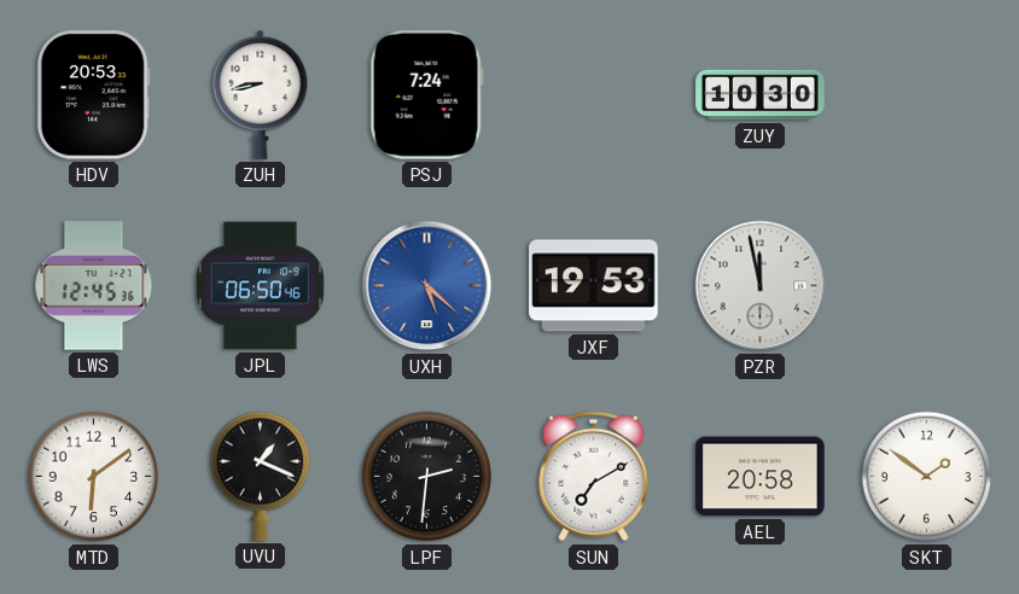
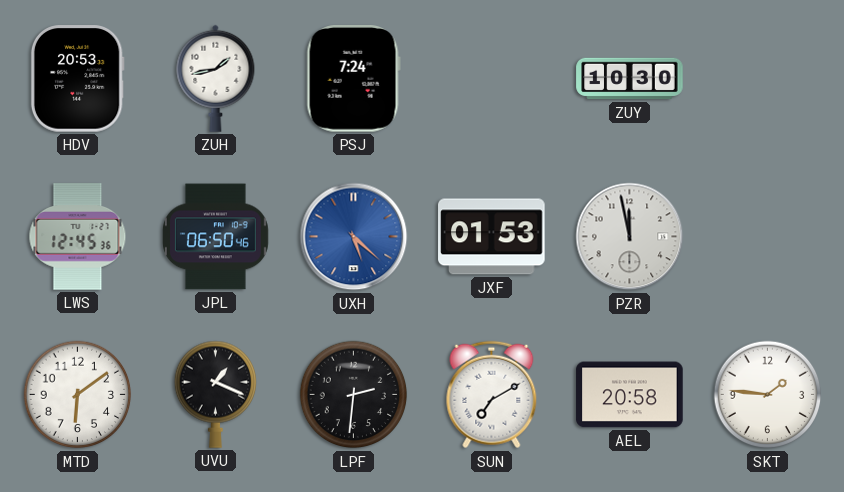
ZUH: 8:43 -> 1:43
JXF: 19:53 -> 01:53
SKT: 1:51 -> 1:46
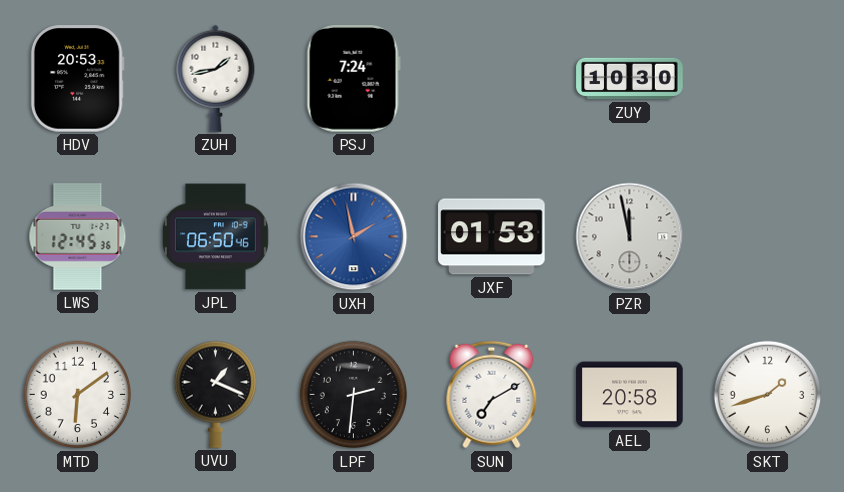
UXH: 5:22 -> 1:58
SKT: 1:46 -> 1:42
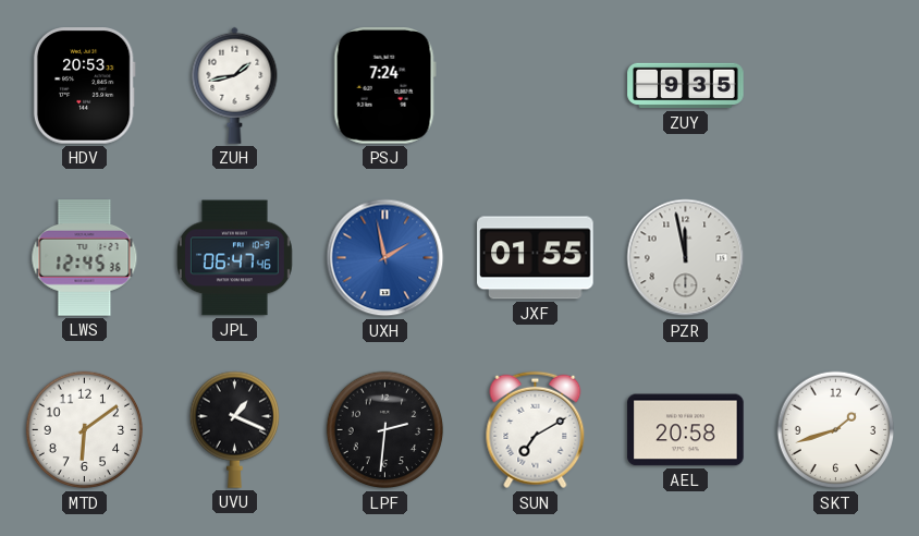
ZUY: 10:30 -> 9:35
JPL: 06:50 -> 06:47
JXF: 01:53 -> 01:55
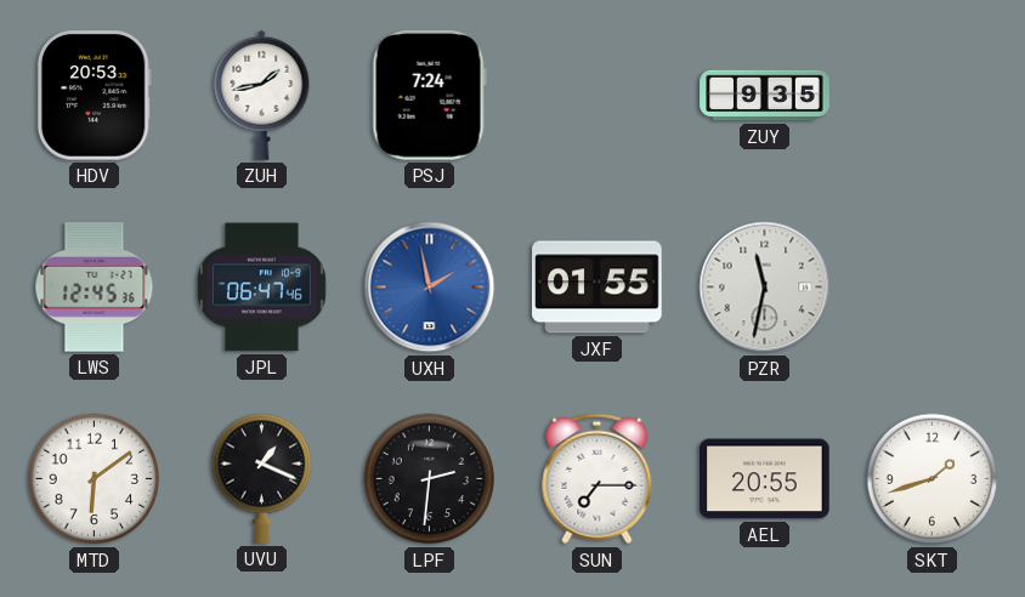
PZR: 11:58 -> 11:32
SUN: 7:10 -> 7:15
AEL: 20:58 -> 20:55
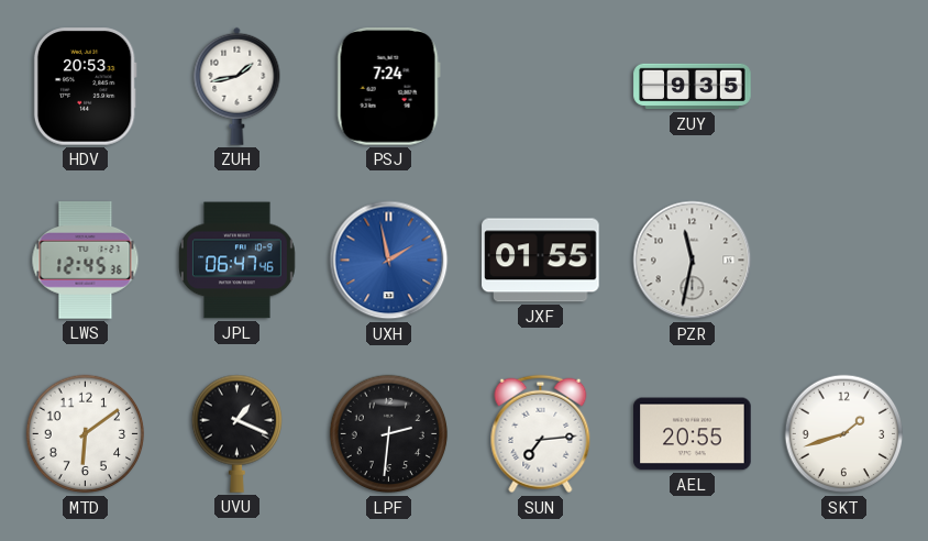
SUN: 7:15 -> 7:14
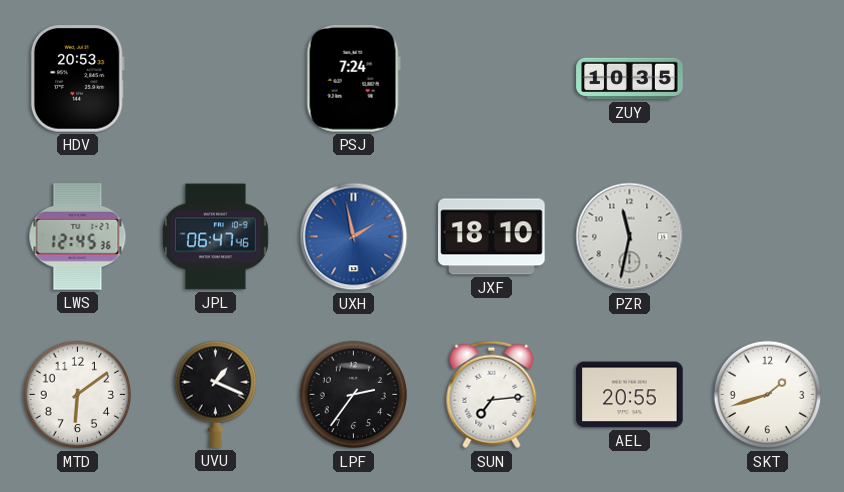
ZUH: 1:43 -> none
ZUY: 9:35 -> 10:35
JXF: 01:55 -> 18:10
LPF: 2:31 -> 2:36
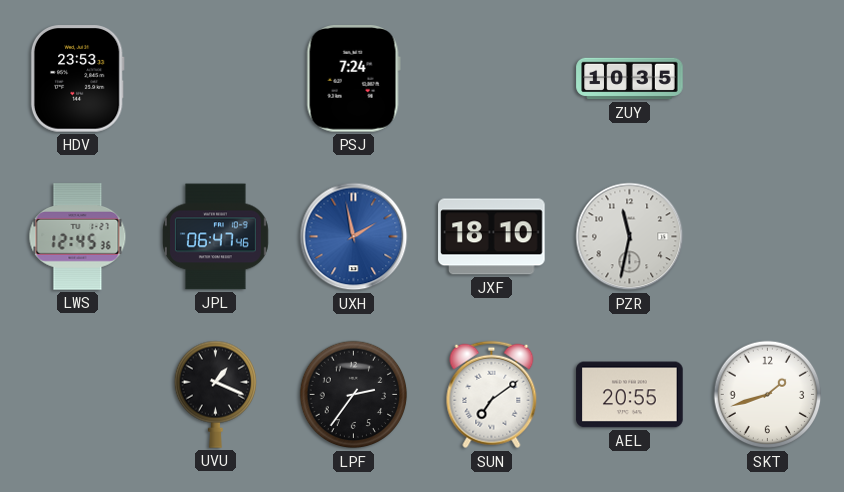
HDV: 20:53 -> 23:53
MTD: 6:09 -> none
SUN: 7:14 -> 7:09
